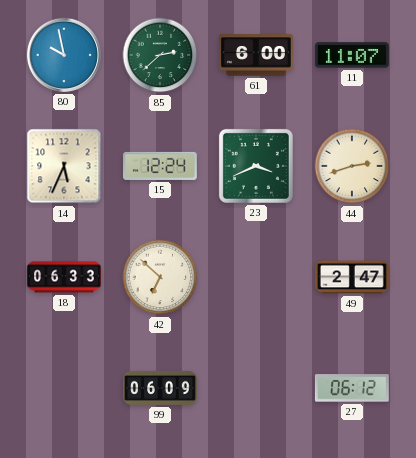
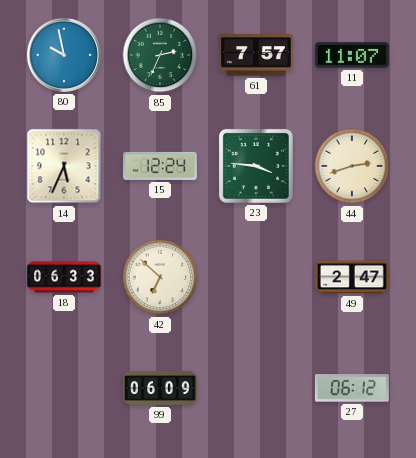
85: 2:38 -> 2:34
61: 6:00 -> 7:57
23: 3:41 -> 3:46
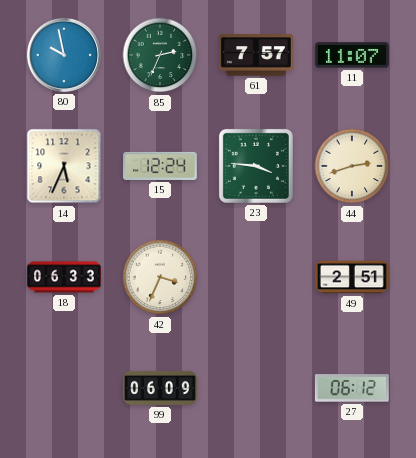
42: 6:52 -> 3:34
49: 2:47 -> 2:51
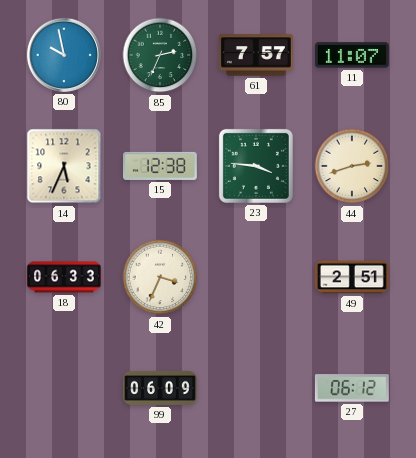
15: 12:24 -> 12:38
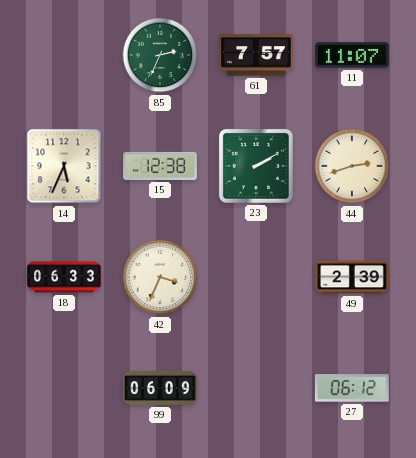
80: 9:58 -> none
23: 3:46 -> 2:10
49: 2:51 -> 2:39
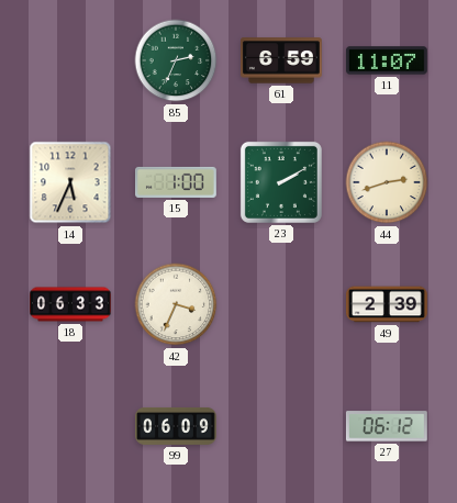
61: 7:57 -> 6:59
15: 12:38 -> 1:00
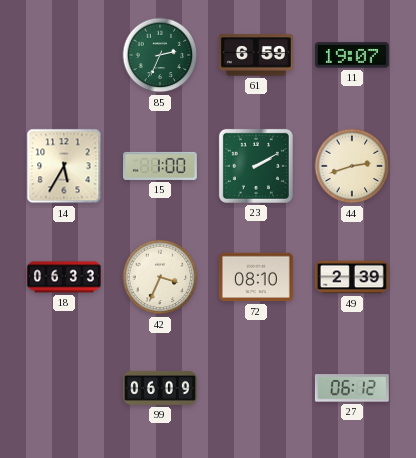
11: 11:07 -> 19:07
14: 5:34 -> 5:35
72: none -> 08:10
